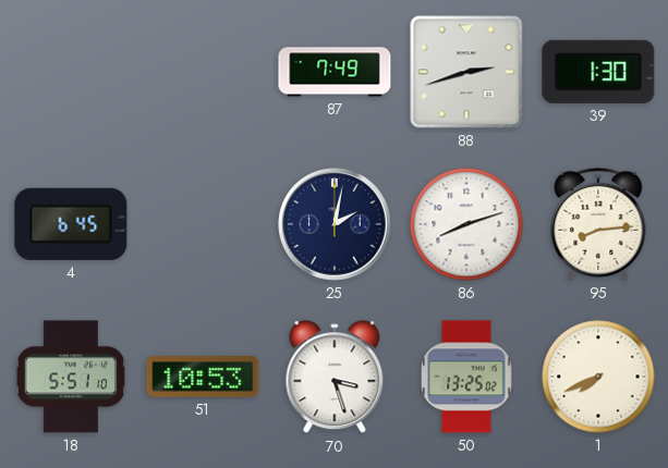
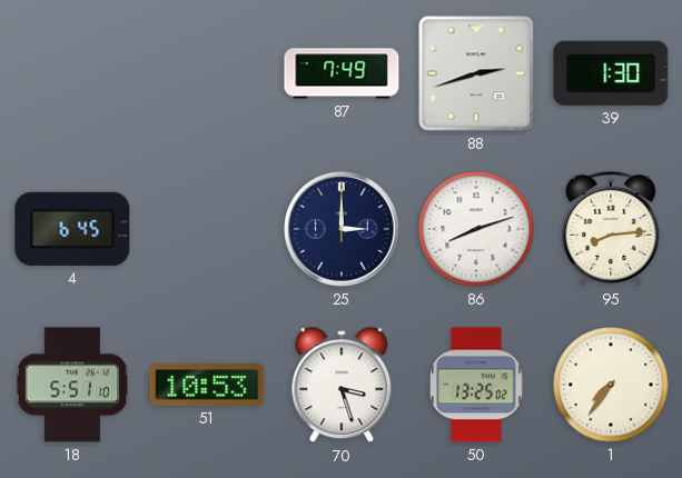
25: 2:02 -> 3:00
1: 7:41 -> 7:36
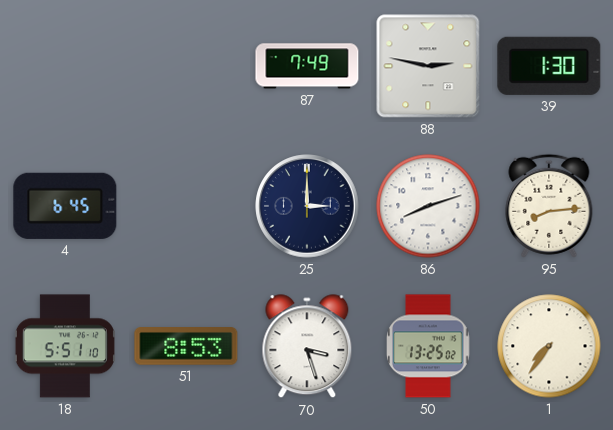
88: 2:42 -> 2:47
51: 10:53 -> 8:53
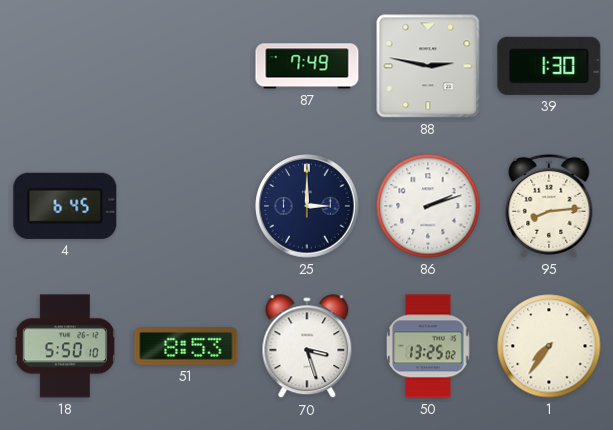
86: 8:12 -> 2:12
18: 5:51 -> 5:50
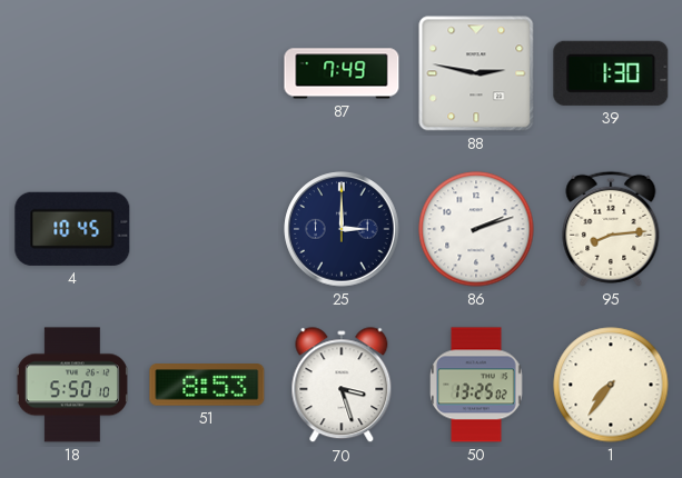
4: 6:45 -> 10:45
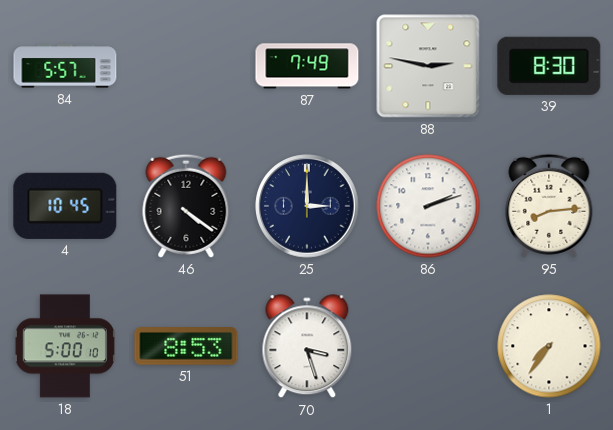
84: none -> 5:57
39: 1:30 -> 8:30
46: none -> 4:21
18: 5:50 -> 5:00
50: 13:25 -> none
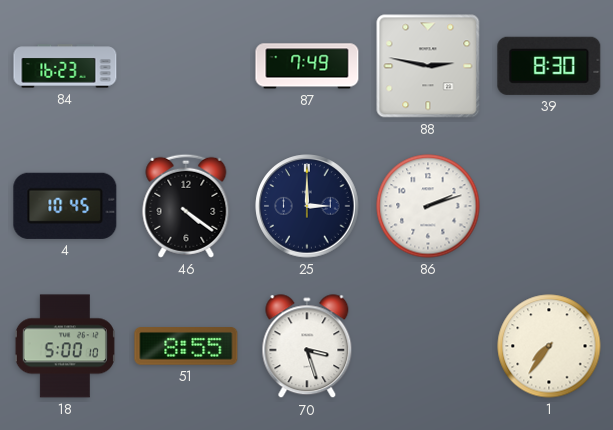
84: 5:57 -> 16:23
95: 8:14 -> none
51: 8:53 -> 8:55
